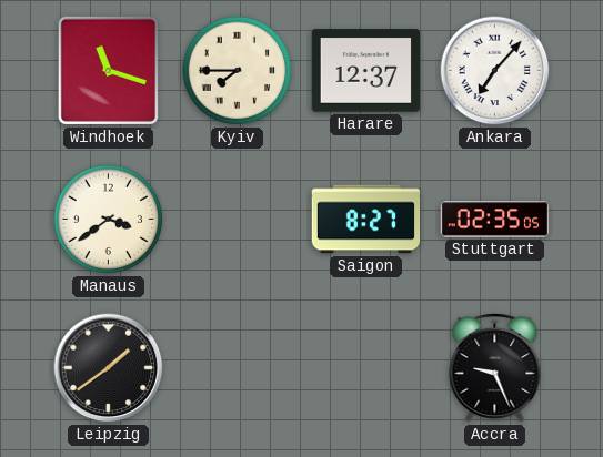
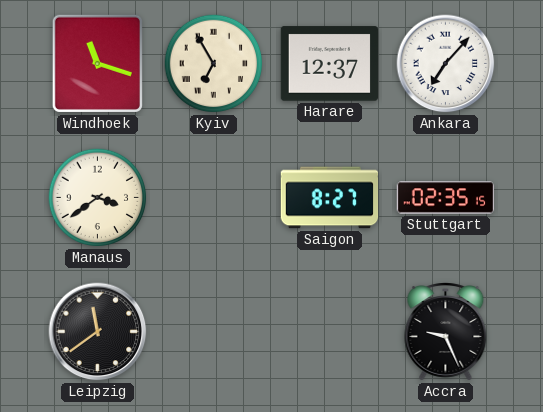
Kyiv: 7:45 -> 6:55
Stuttgart: 02:35:05 -> 02:35:15
Leipzig: 1:39 -> 11:39
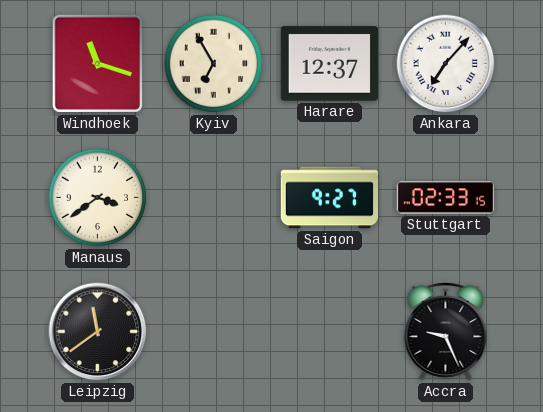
Saigon: 8:27 -> 9:27
Stuttgart: 02:35 -> 02:33
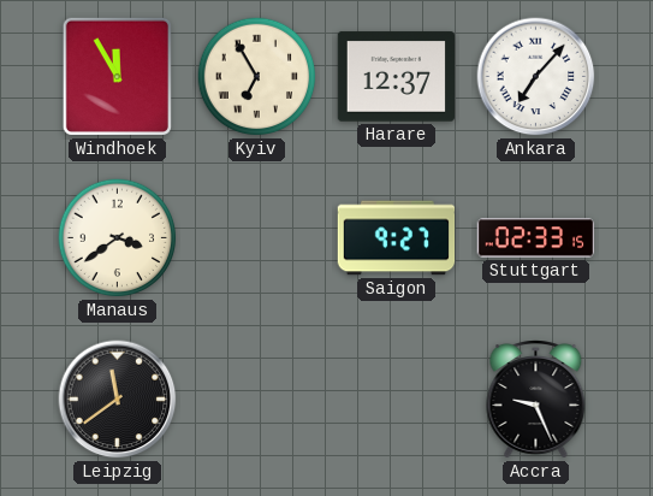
Windhoek: 11:18 -> 11:55
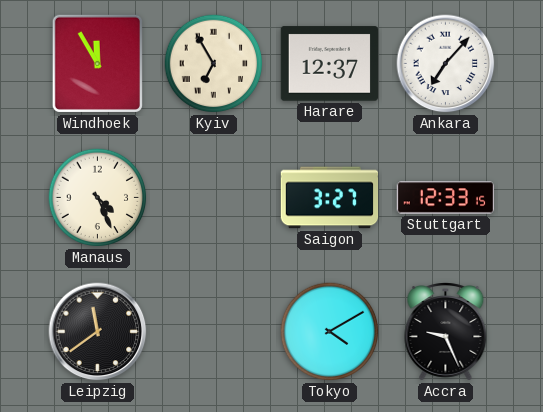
Manaus: 3:39 -> 4:26
Saigon: 9:27 -> 3:27
Stuttgart: 02:33 -> 12:33
Tokyo: none -> 4:10
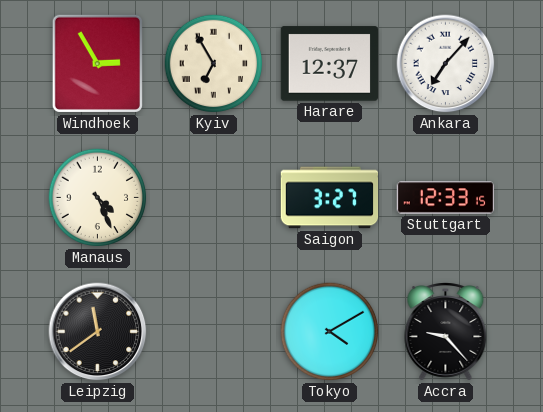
Windhoek: 11:55 -> 2:55
Accra: 9:26 -> 9:23
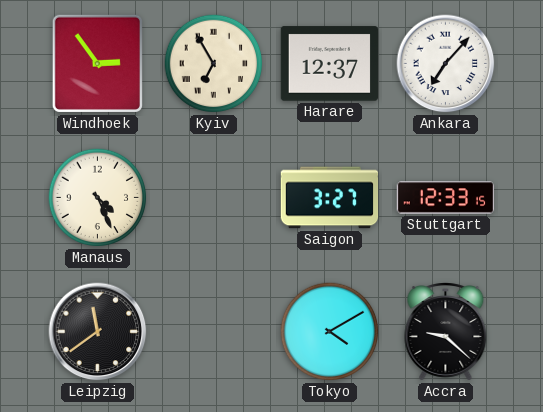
Windhoek: 2:55 -> 2:54
Accra: 9:23 -> 9:22
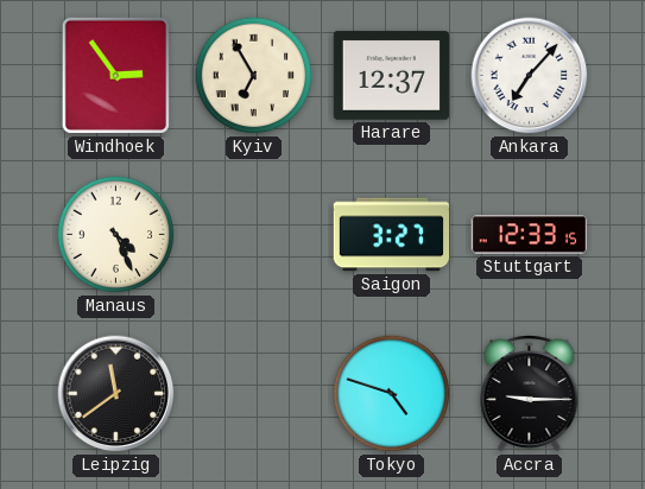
Tokyo: 4:10 -> 4:48
Accra: 9:22 -> 9:15
